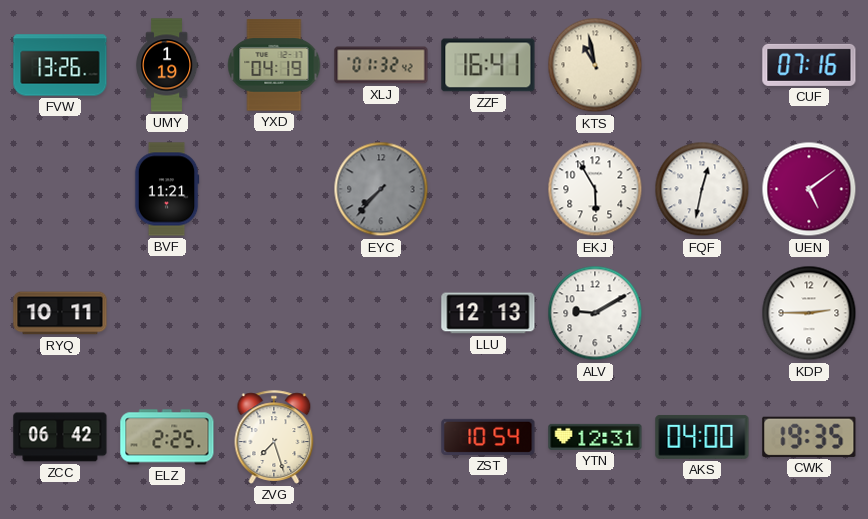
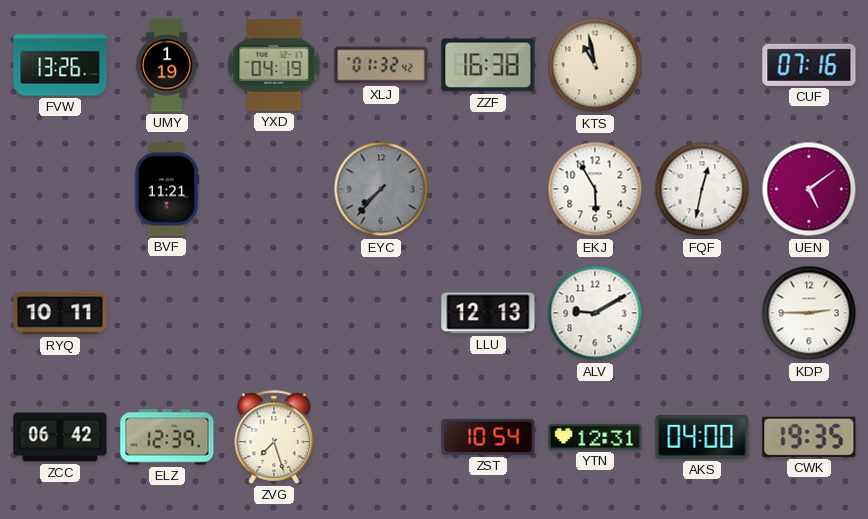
ZZF: 16:41 -> 16:38
ELZ: 2:25 -> 12:39
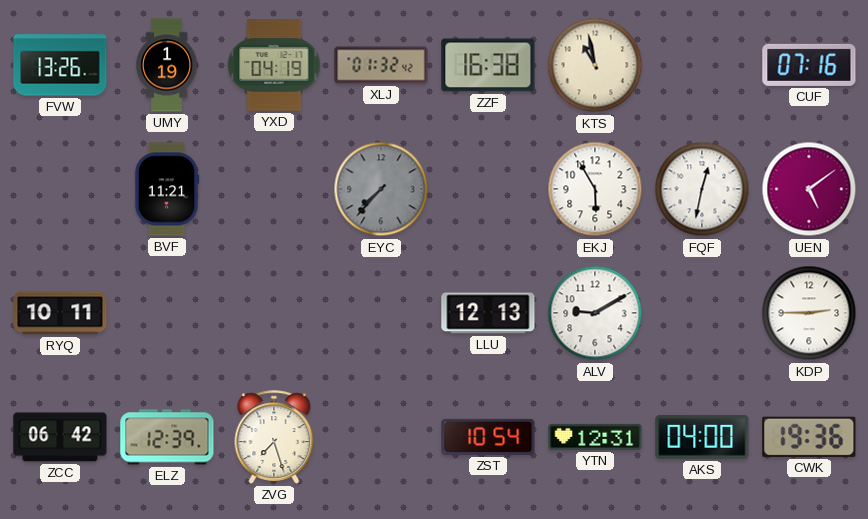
CWK: 19:35 -> 19:36
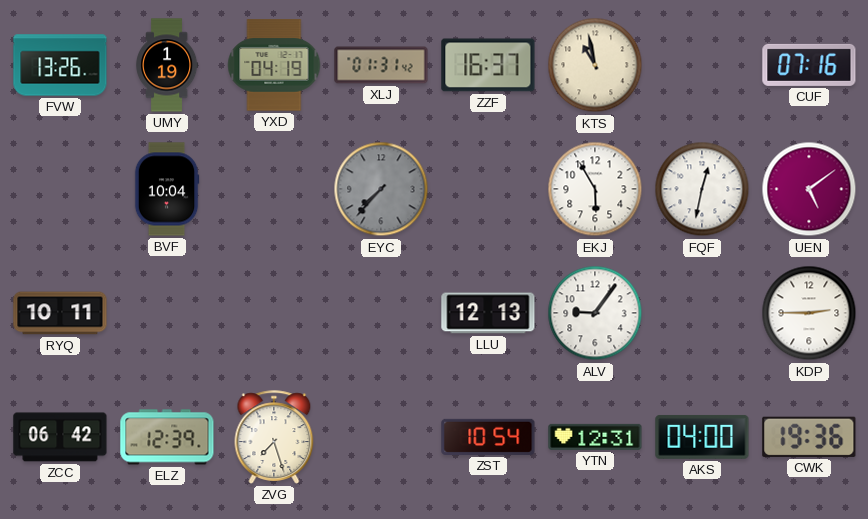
XLJ: 01:32 -> 01:31
ZZF: 16:38 -> 16:37
BVF: 11:21 -> 10:04
ALV: 9:10 -> 9:06
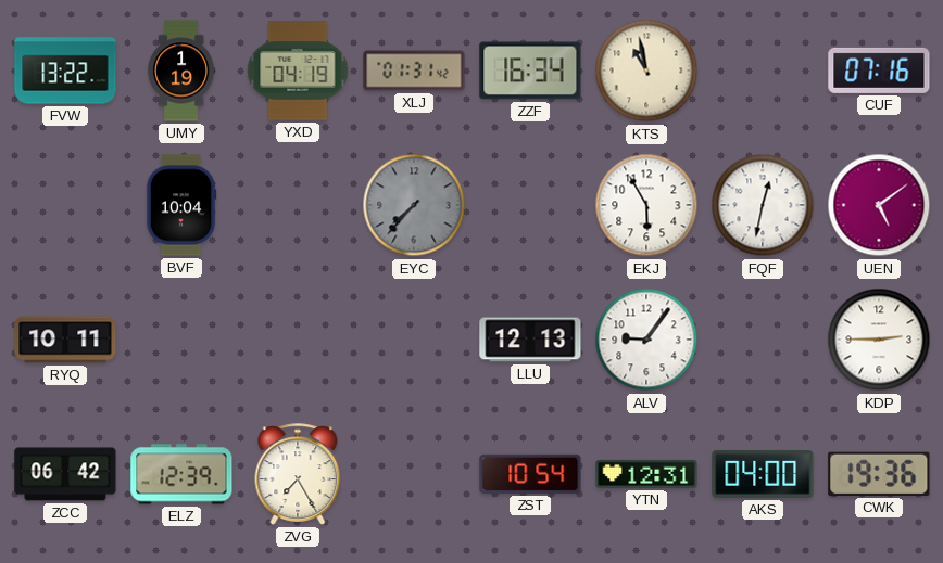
FVW: 13:26 -> 13:22
ZZF: 16:37 -> 16:34
ZVG: 7:27 -> 7:25
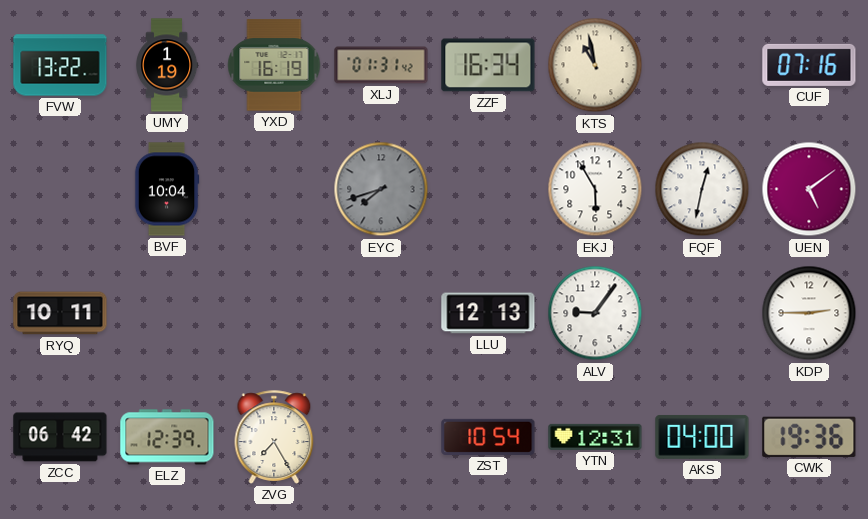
YXD: 04:19 -> 16:19
EYC: 7:37 -> 7:42
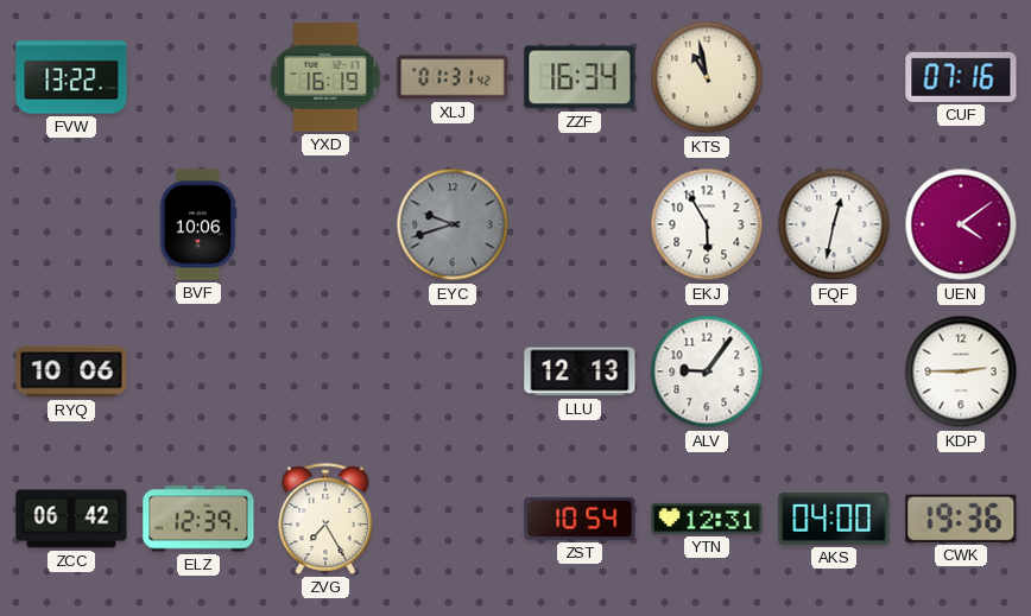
UMY: 1:19 -> none
BVF: 10:04 -> 10:06
EYC: 7:42 -> 9:42
UEN: 5:09 -> 4:09
RYQ: 10:11 -> 10:06
